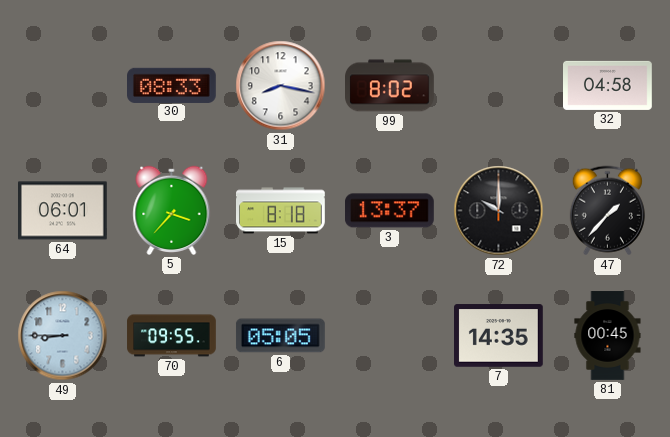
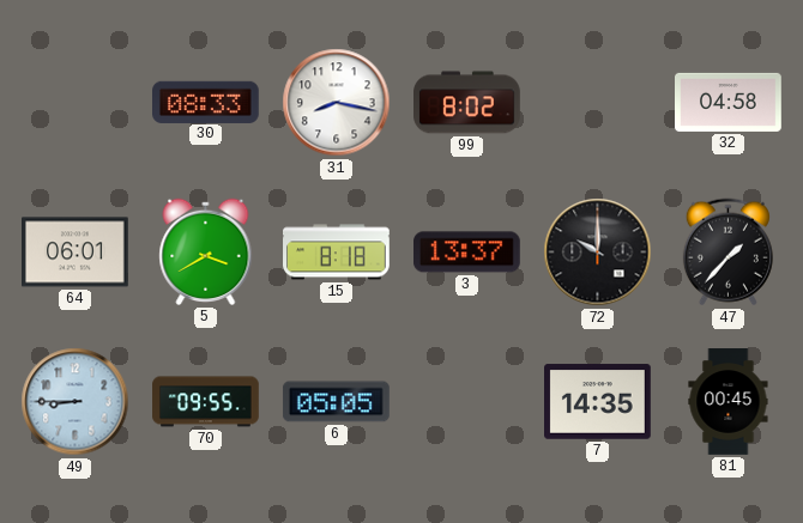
5: 3:37 -> 3:40
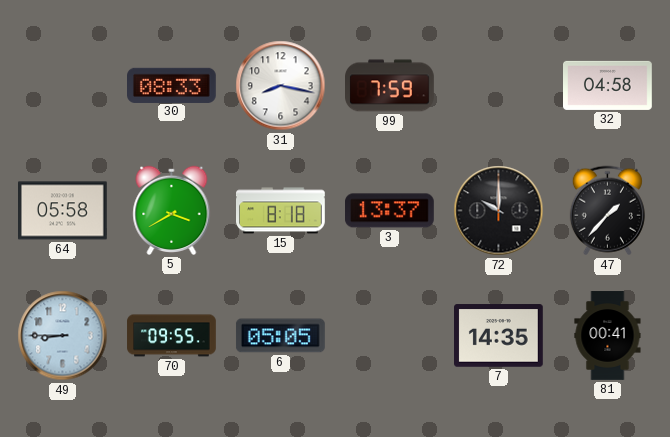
99: 8:02 -> 7:59
64: 06:01 -> 05:58
81: 00:45 -> 00:41
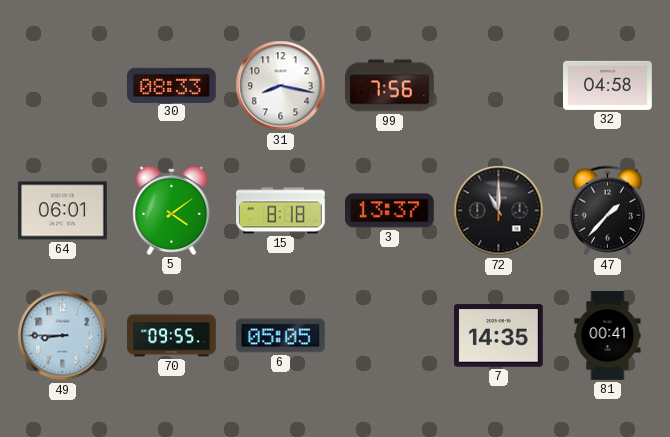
99: 7:59 -> 7:56
64: 05:58 -> 06:01
5: 3:40 -> 4:09
72: 10:00 -> 11:00
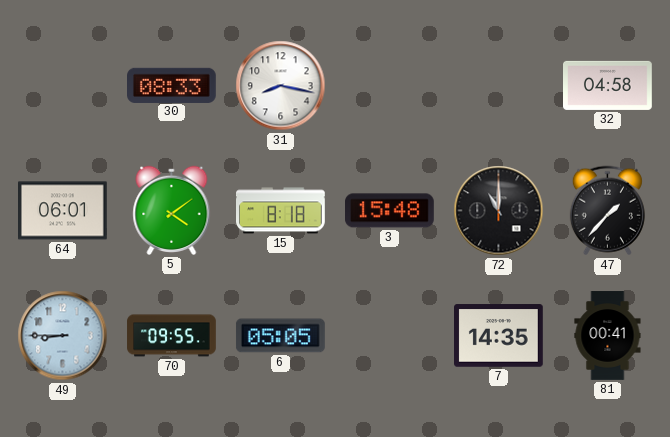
99: 7:56 -> none
3: 13:37 -> 15:48
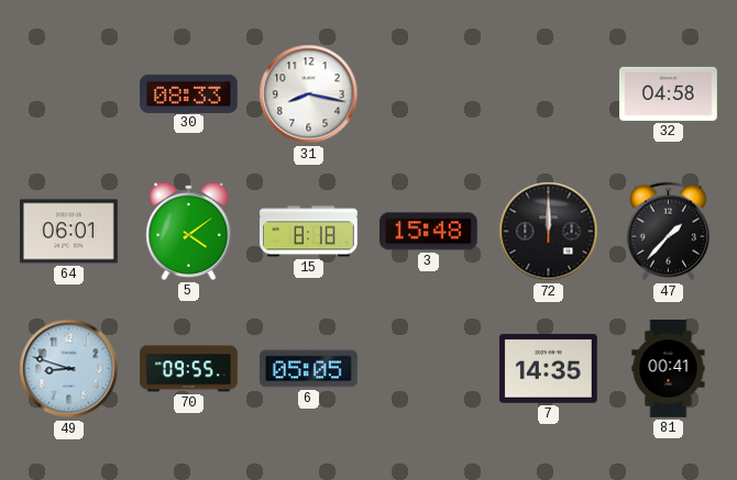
72: 11:00 -> 12:00
49: 8:45 -> 8:48
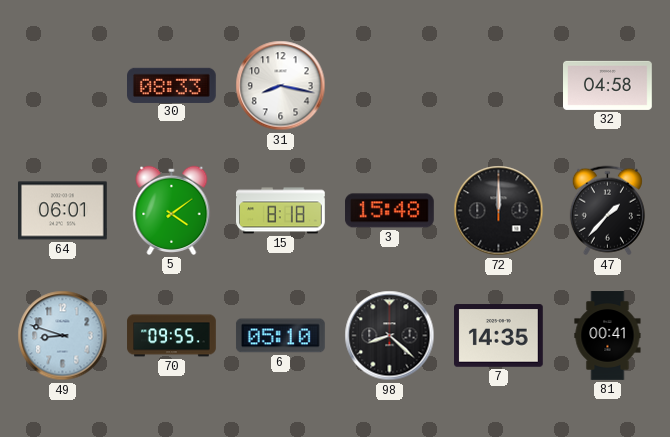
6: 05:05 -> 05:10
98: none -> 8:22
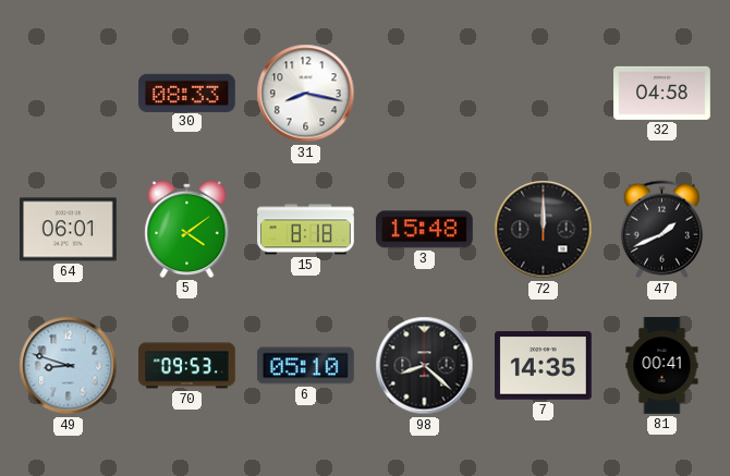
47: 1:37 -> 1:41
70: 09:55 -> 09:53
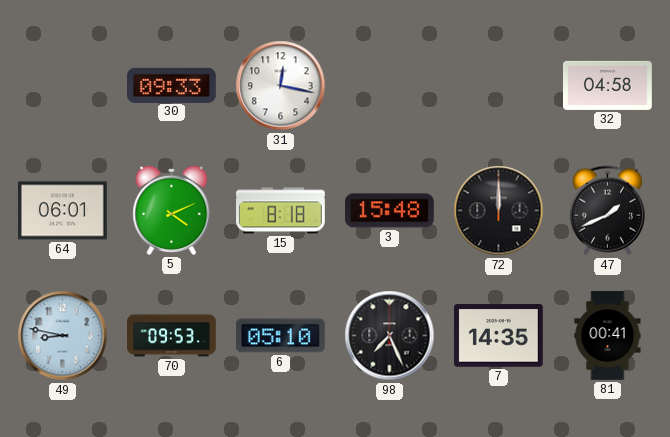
30: 08:33 -> 09:33
31: 8:17 -> 12:17
5: 4:09 -> 4:11
49: 8:48 -> 8:47
98: 8:22 -> 7:26
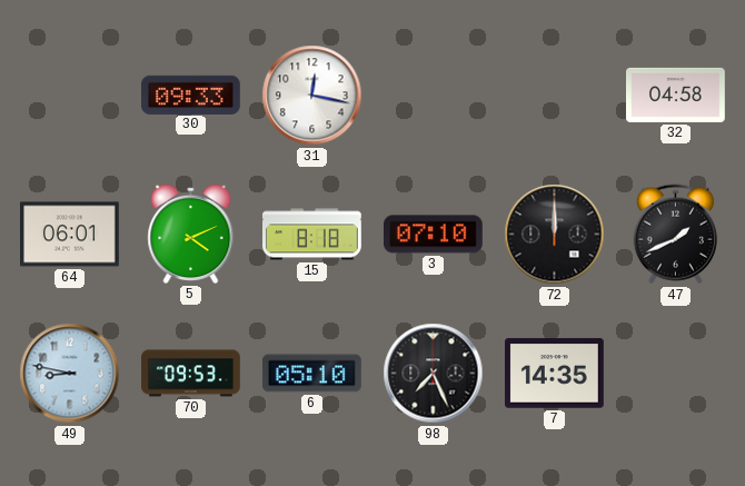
3: 15:48 -> 07:10
81: 00:41 -> none
